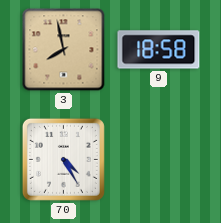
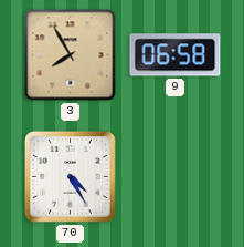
3: 7:58 -> 7:55
9: 18:58 -> 06:58
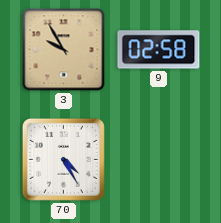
3: 7:55 -> 9:55
9: 06:58 -> 02:58
